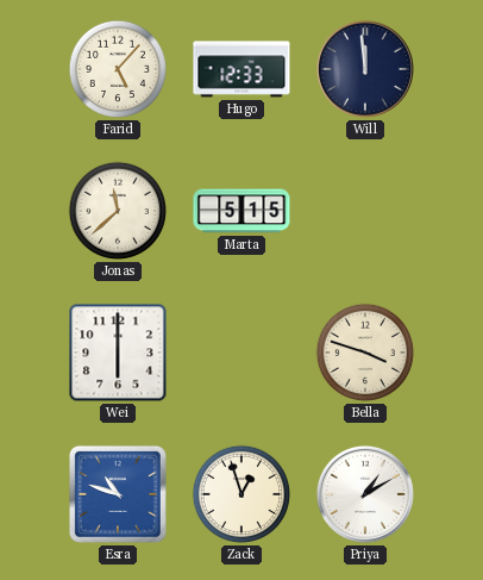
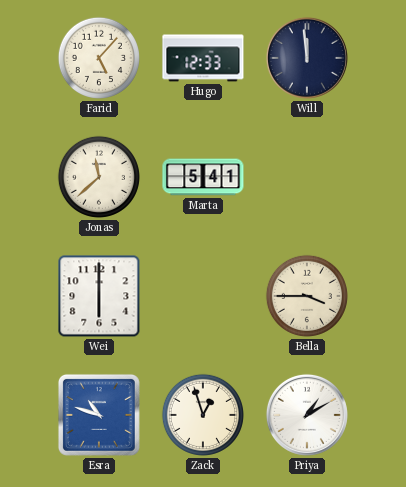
Marta: 5:15 -> 5:41
Bella: 3:48 -> 3:45
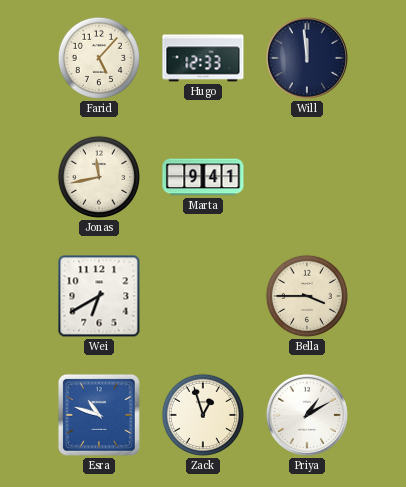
Jonas: 11:38 -> 11:43
Marta: 5:41 -> 9:41
Wei: 6:00 -> 6:40
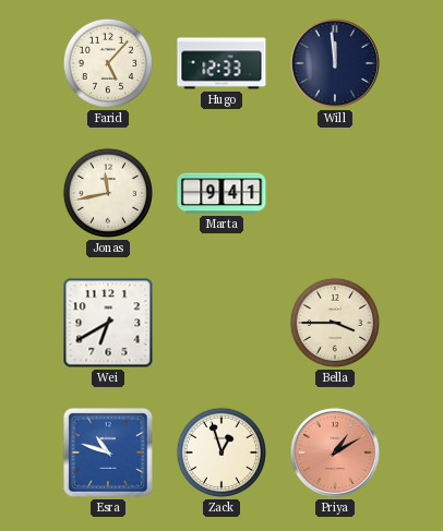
Priya dial: white -> salmon
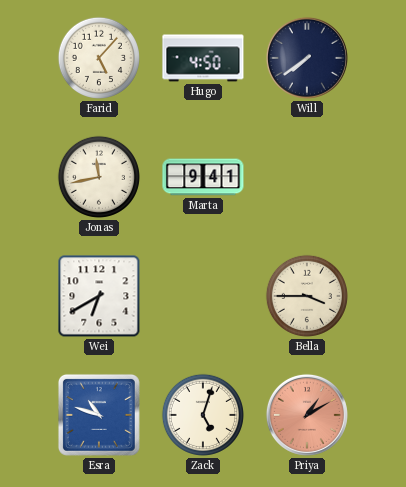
Hugo: 12:33 -> 4:50
Will: 11:59 -> 7:39
Zack: 12:57 -> 5:03
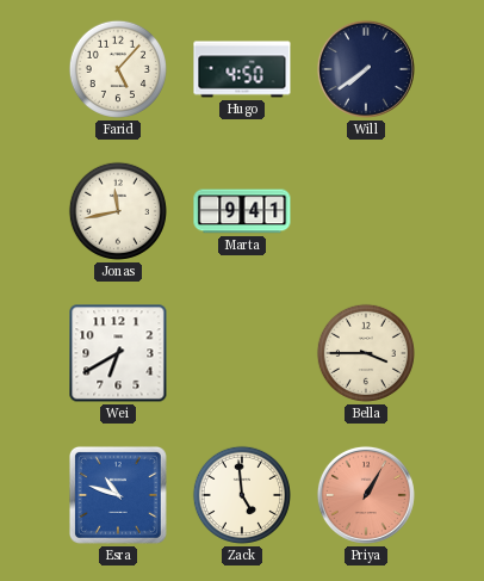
Zack: 5:03 -> 4:59
Priya: 1:10 -> 1:05
